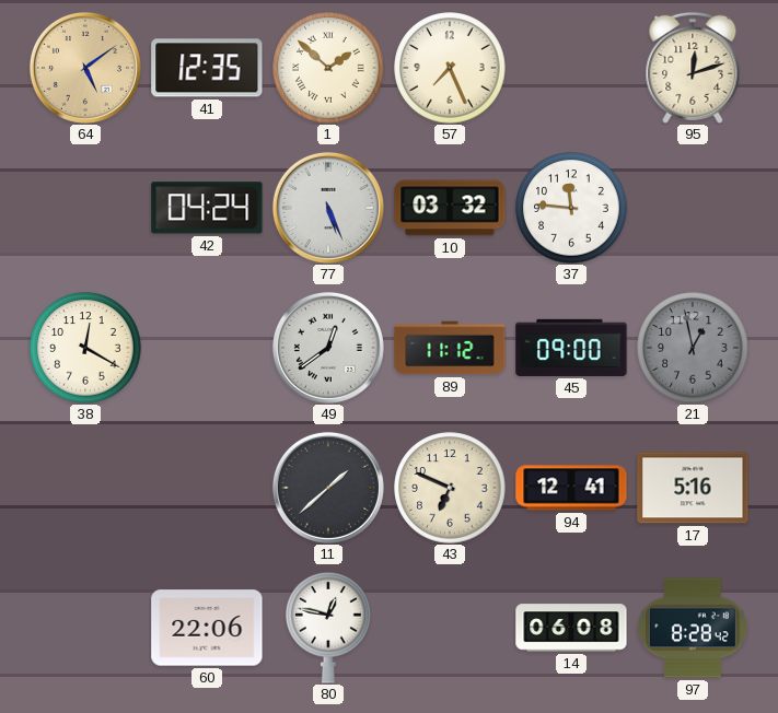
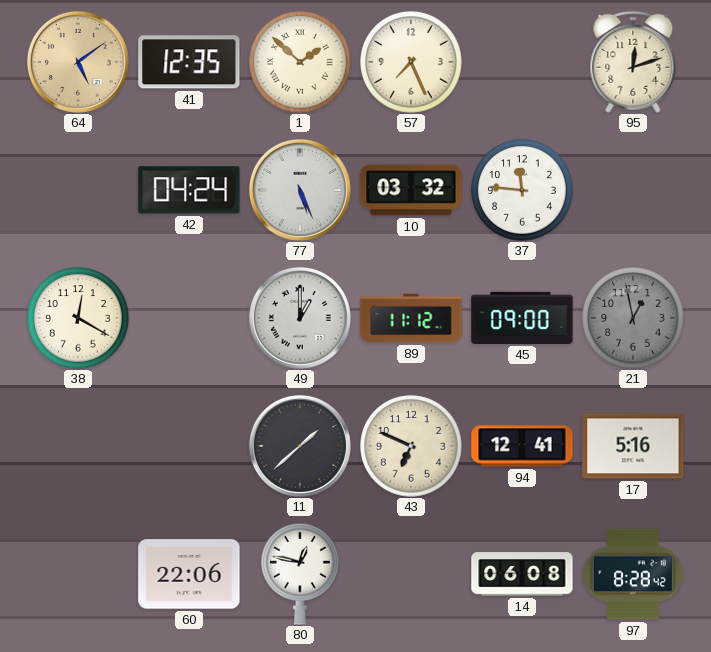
49: 12:39 -> 1:00
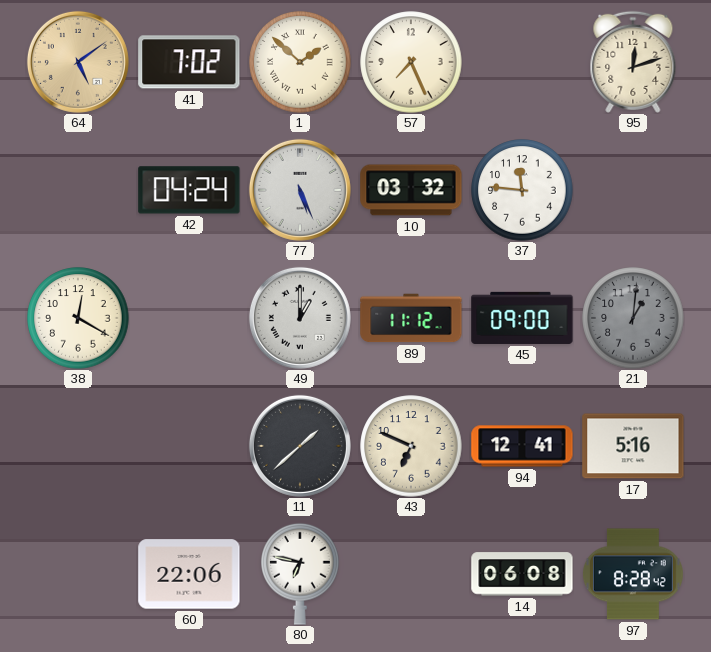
41: 12:35 -> 7:02
21: 12:58 -> 1:01
80: 12:47 -> 6:47
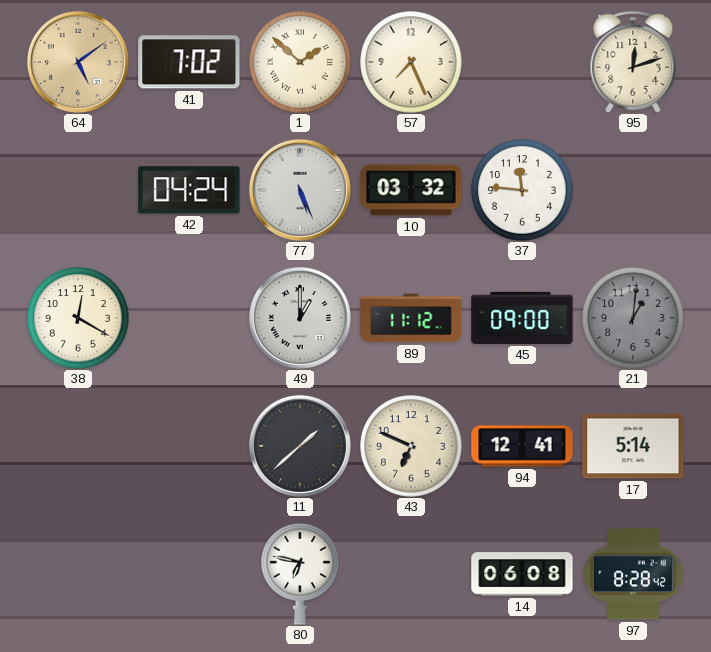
17: 5:16 -> 5:14
60: 22:06 -> none
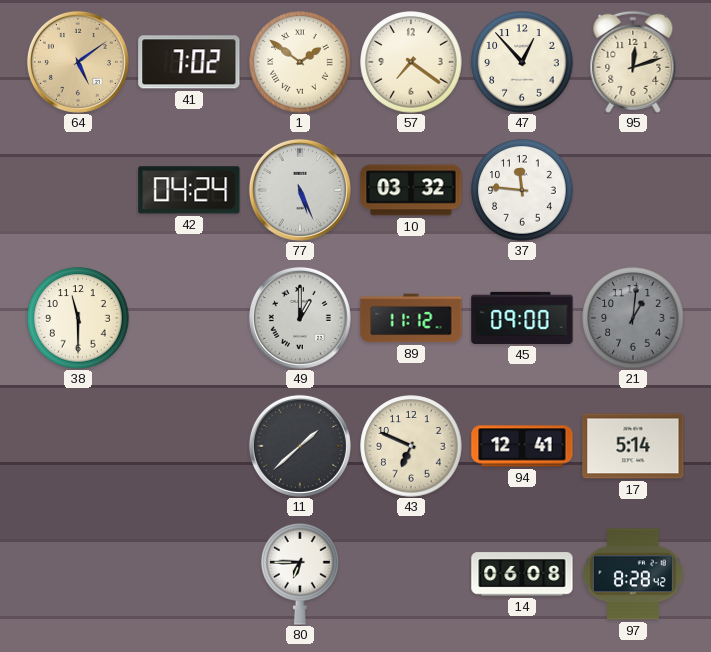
1: 1:52 -> 1:51
57: 7:26 -> 7:21
47: none -> 12:53
38: 12:20 -> 11:30
80: 6:47 -> 6:45
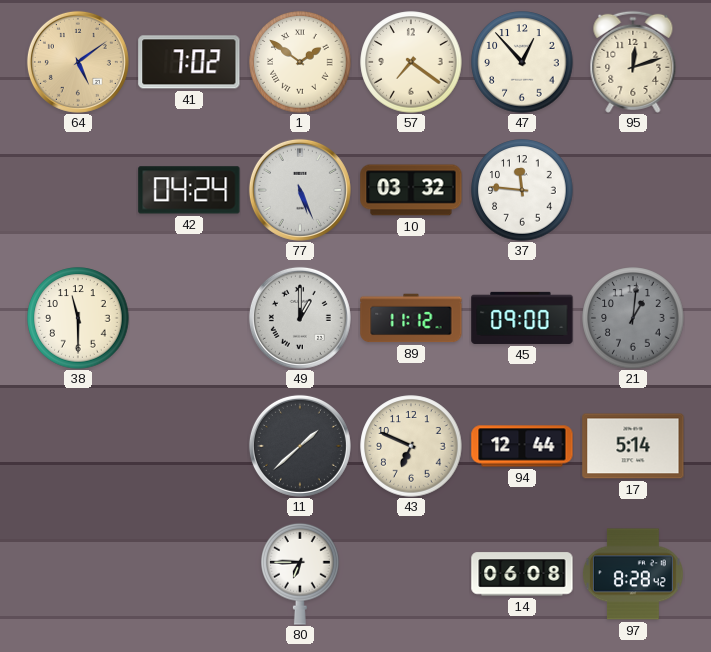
94: 12:41 -> 12:44
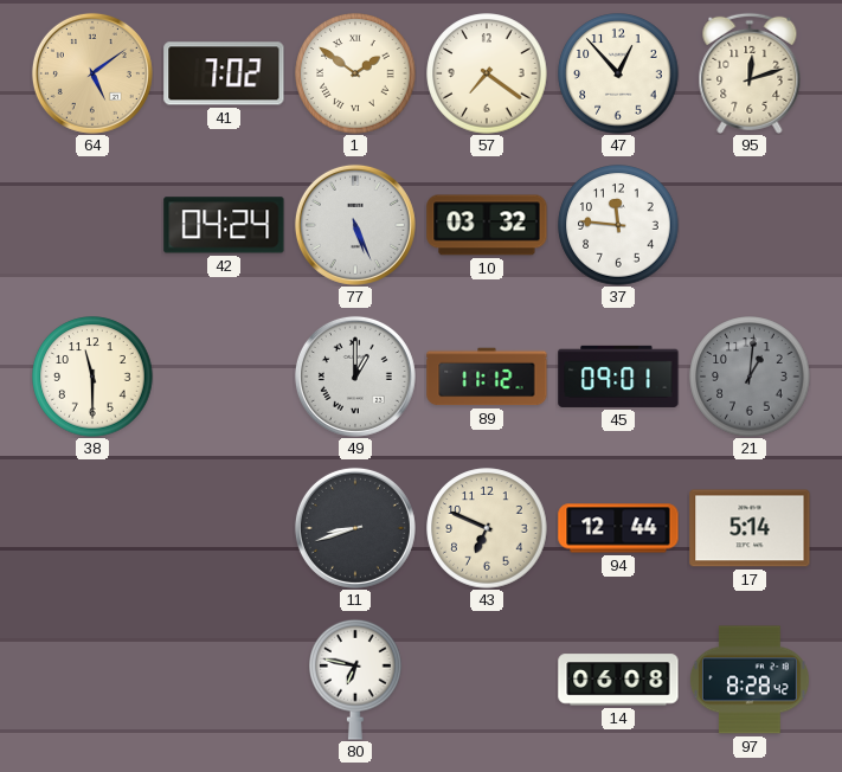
45: 09:00 -> 09:01
11: 1:38 -> 8:42
80: 6:45 -> 6:47
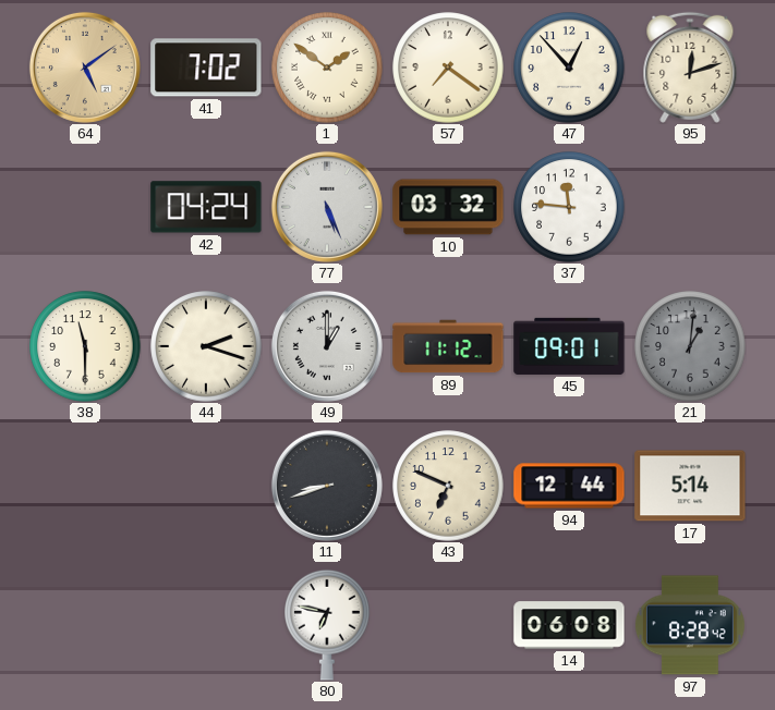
44: none -> 2:18
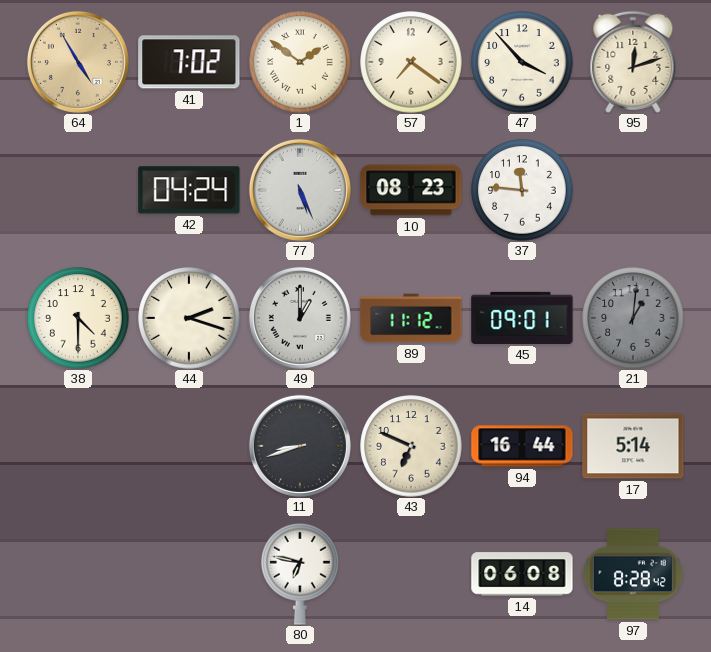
64: 5:09 -> 4:55
47: 12:53 -> 3:53
10: 03:32 -> 08:23
38: 11:30 -> 4:30
94: 12:44 -> 16:44
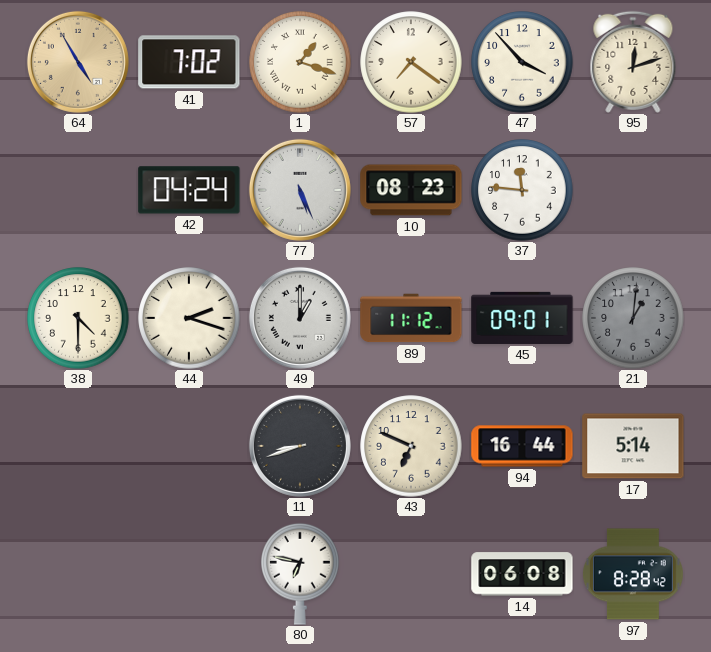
1: 1:51 -> 1:18
